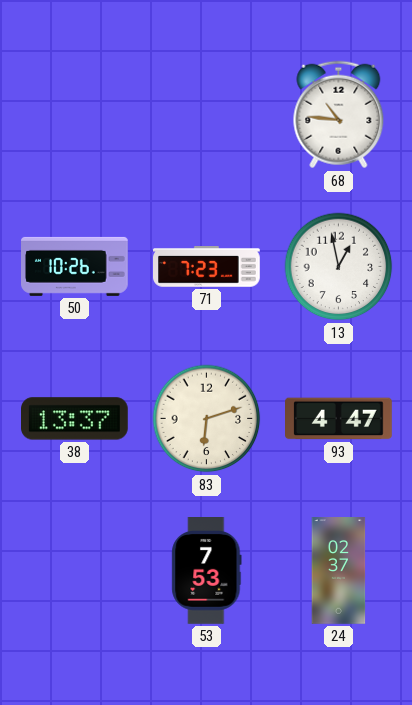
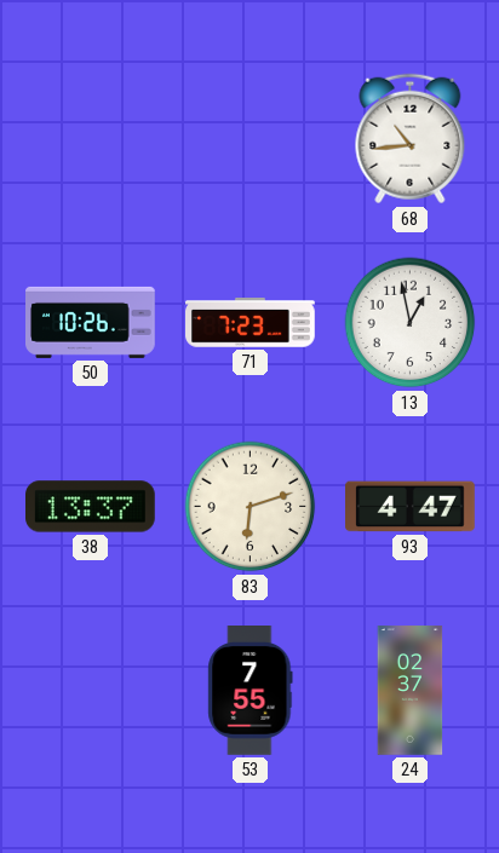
68: 10:46 -> 10:44
53: 7:53 -> 7:55
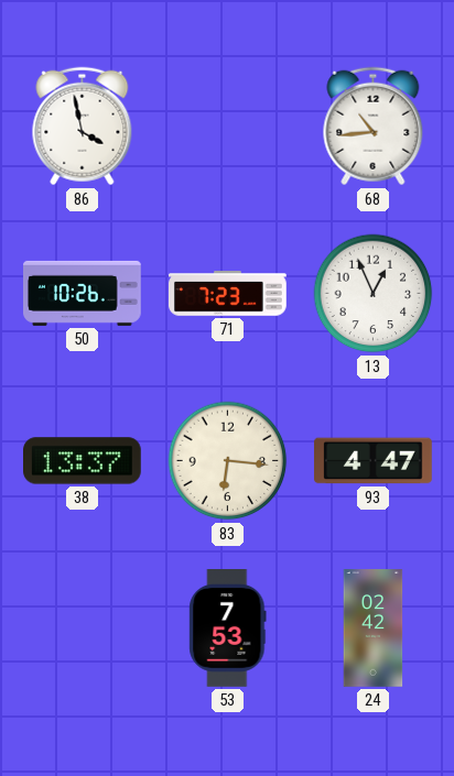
86: none -> 3:58
13: 12:58 -> 12:56
83: 6:12 -> 6:16
53: 7:55 -> 7:53
24: 02:37 -> 02:42
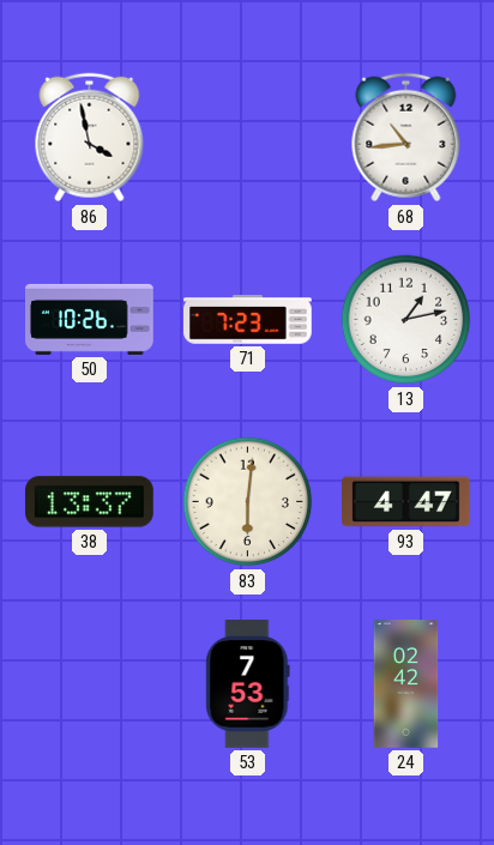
13: 12:56 -> 1:13
83: 6:16 -> 6:01
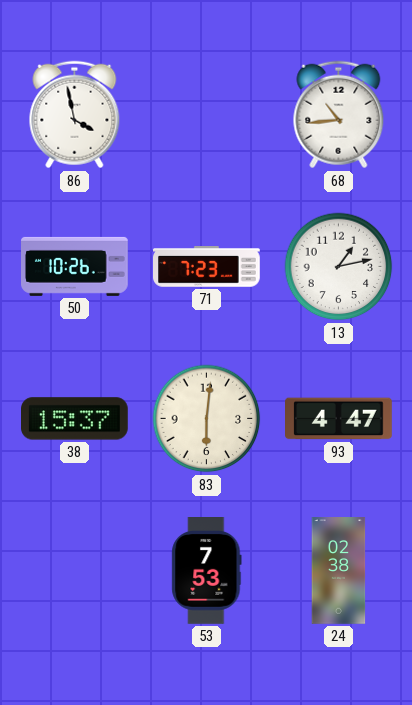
38: 13:37 -> 15:37
24: 02:42 -> 02:38
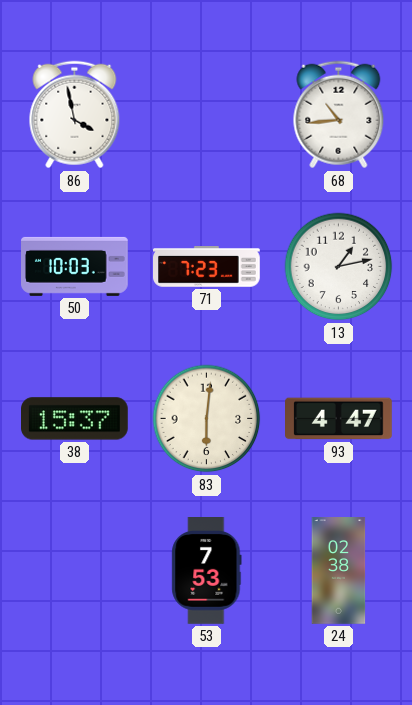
50: 10:26 -> 10:03
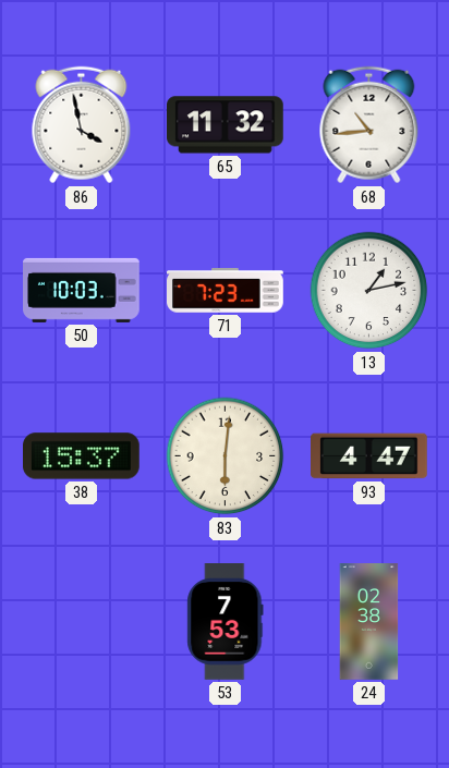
65: none -> 11:32
